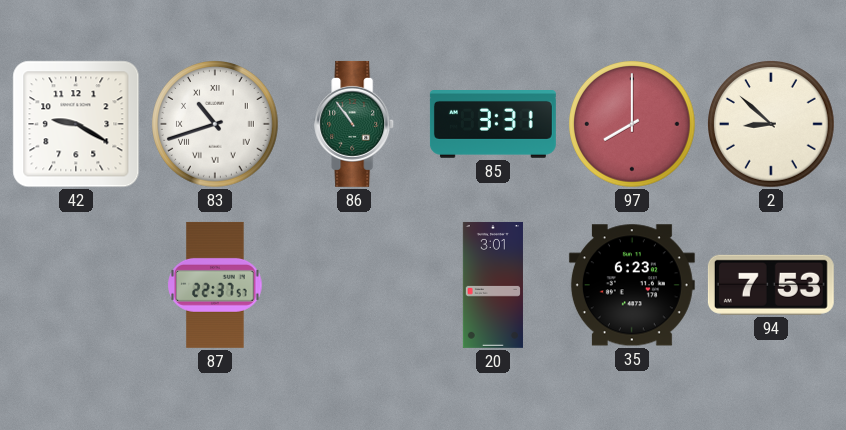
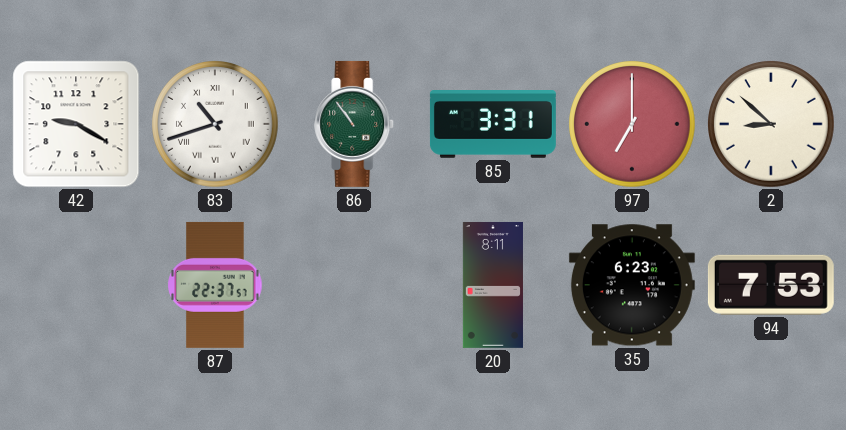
97: 8:00 -> 7:00
20: 3:01 -> 8:11
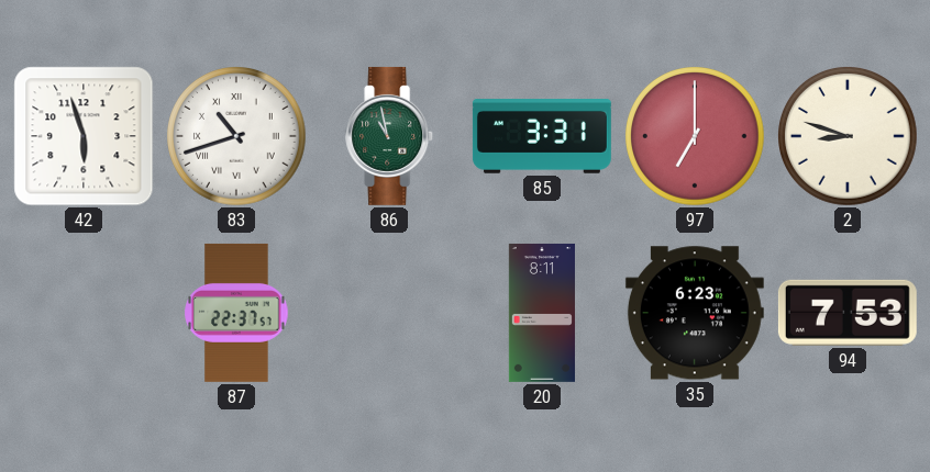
42: 9:20 -> 5:57
86: 10:54 -> 10:58
2: 8:52 -> 8:48
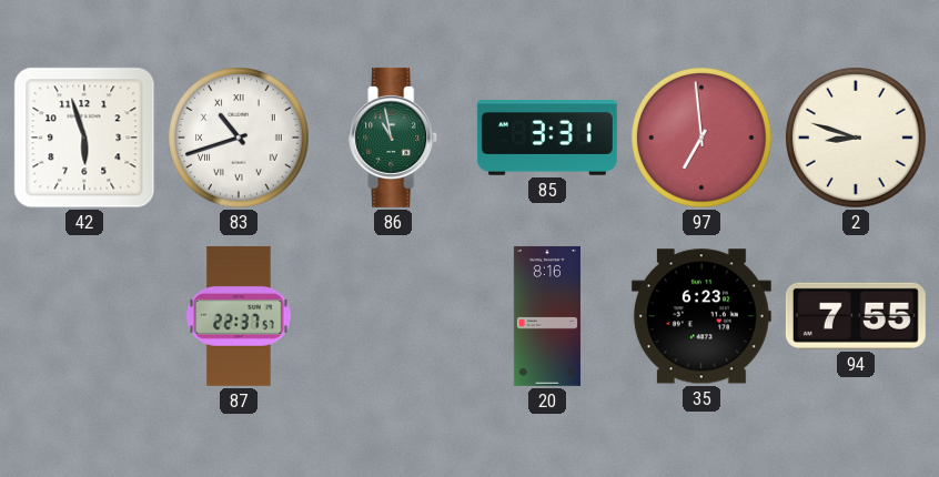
97: 7:00 -> 6:59
20: 8:11 -> 8:16
94: 7:53 -> 7:55
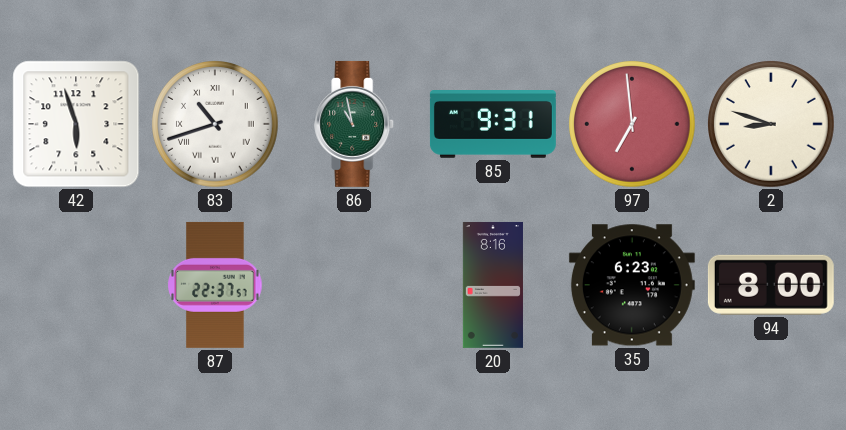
85: 3:31 -> 9:31
94: 7:55 -> 8:00
